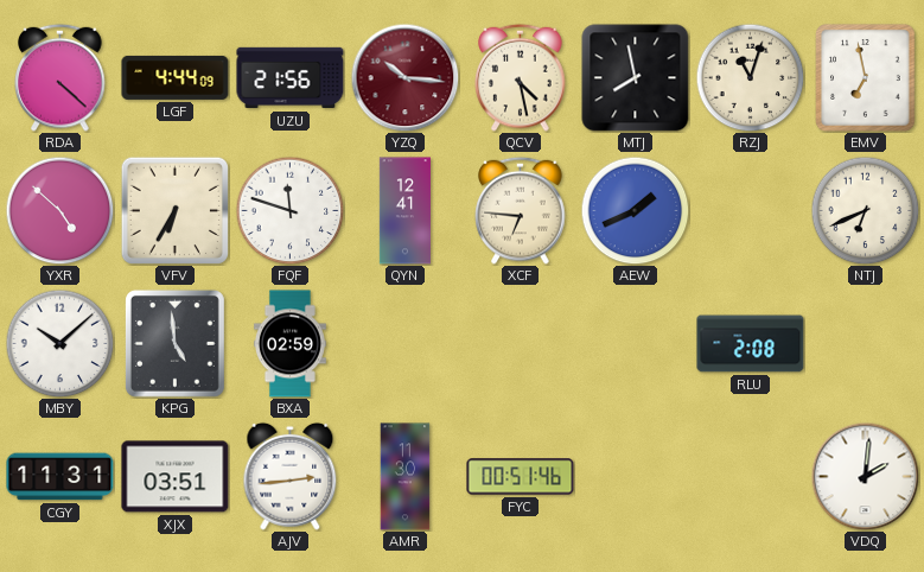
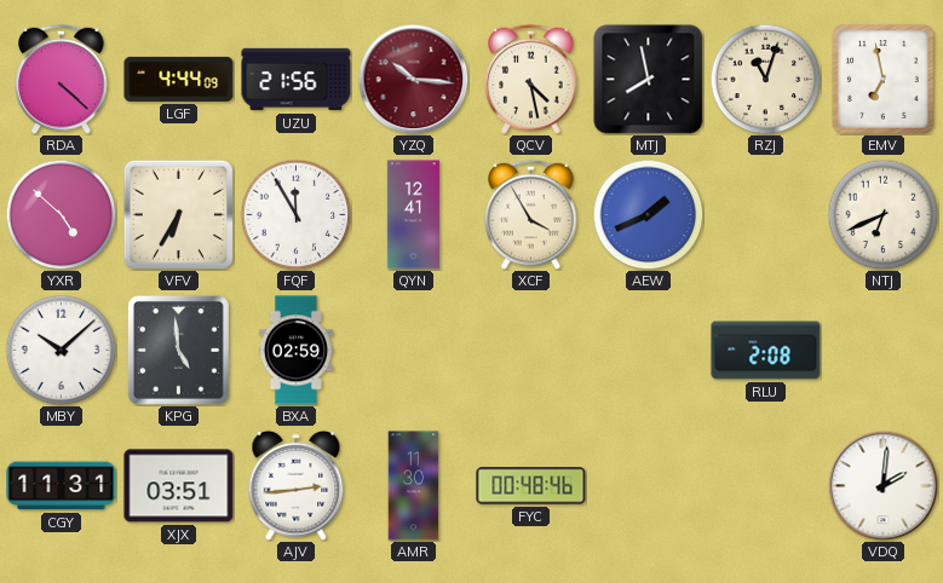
FQF: 11:48 -> 11:55
XCF: 6:46 -> 3:55
FYC: 00:51 -> 00:48
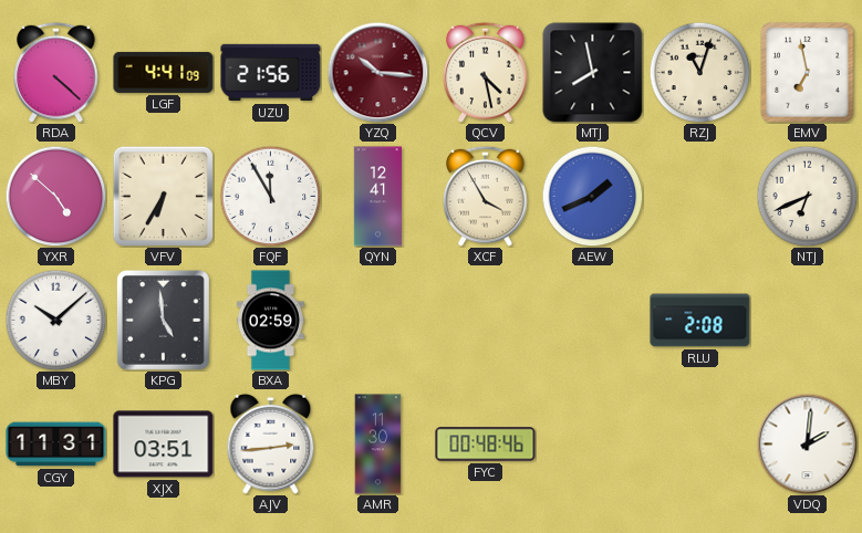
LGF: 4:44 -> 4:41
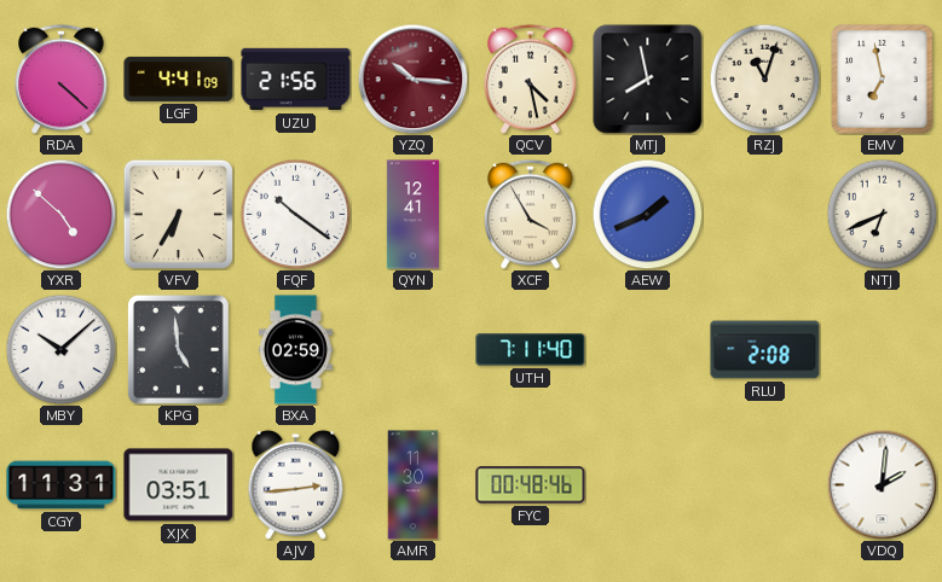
FQF: 11:55 -> 10:21
UTH: none -> 7:11
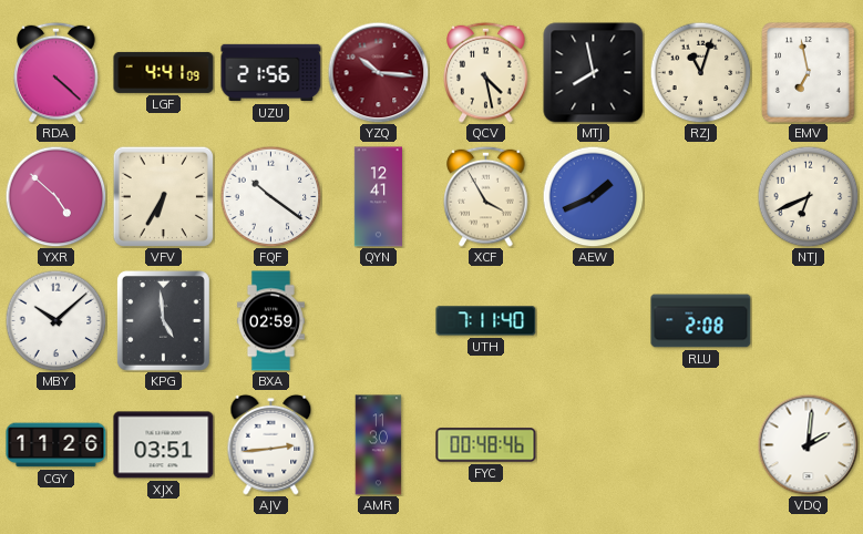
CGY: 11:31 -> 11:26
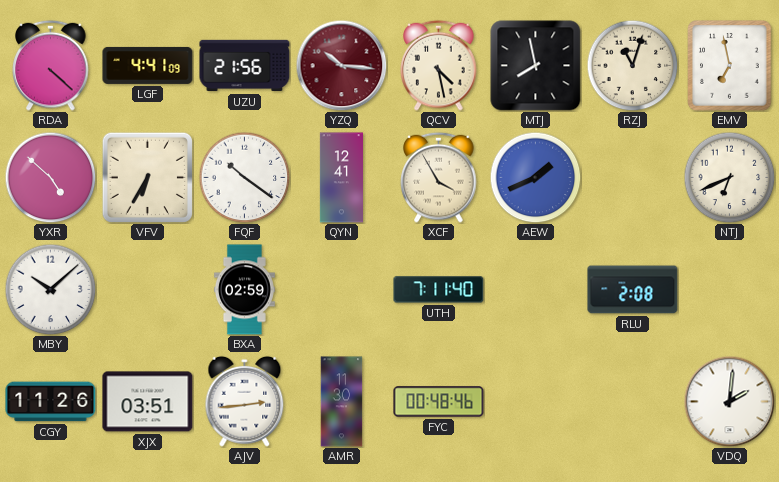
KPG: 4:59 -> none
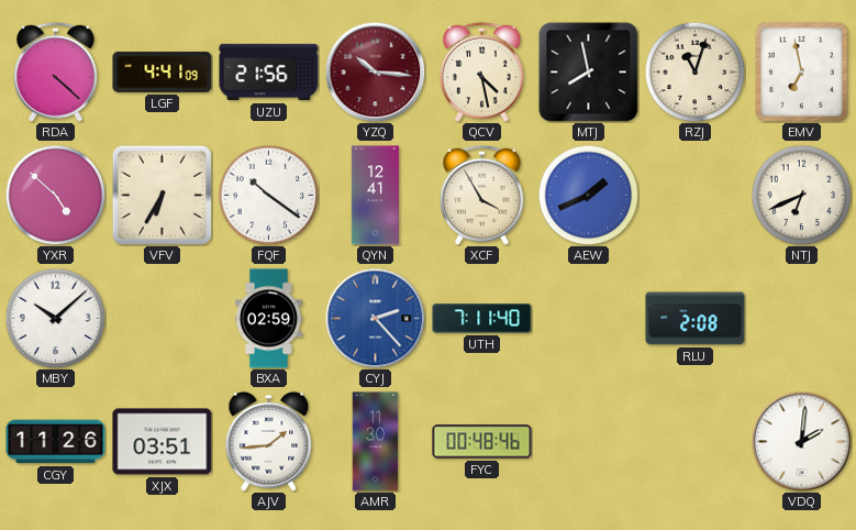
CYJ: none -> 2:23
AJV: 2:44 -> 1:44
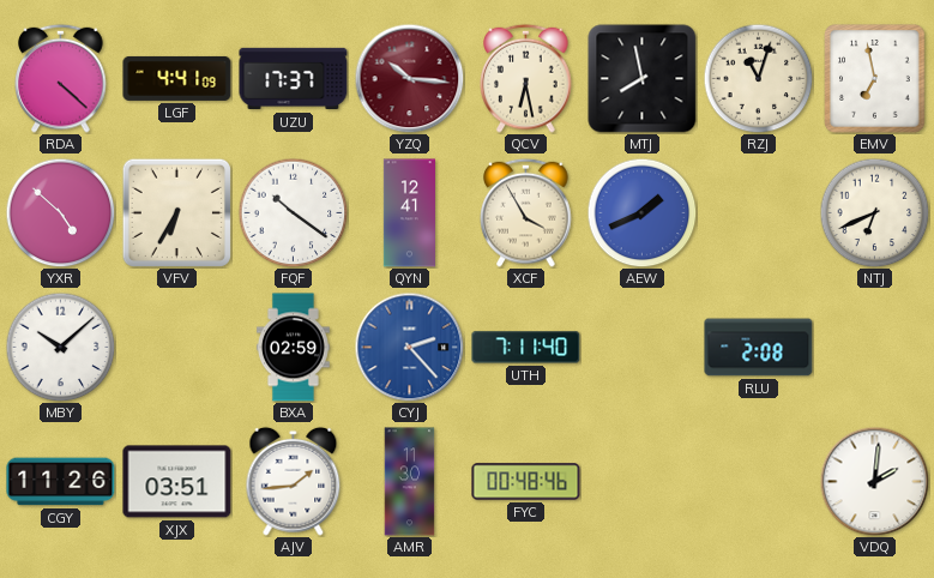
UZU: 21:56 -> 17:37
QCV: 4:28 -> 6:28
